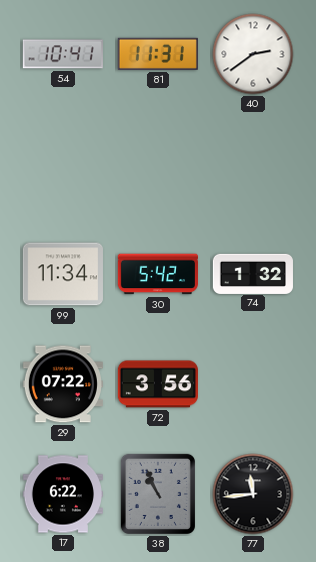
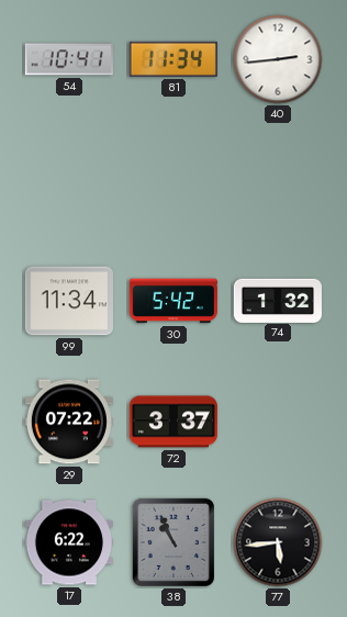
81: 11:31 -> 11:34
40: 2:39 -> 2:44
72: 3:56 -> 3:37
77: 11:44 -> 5:44
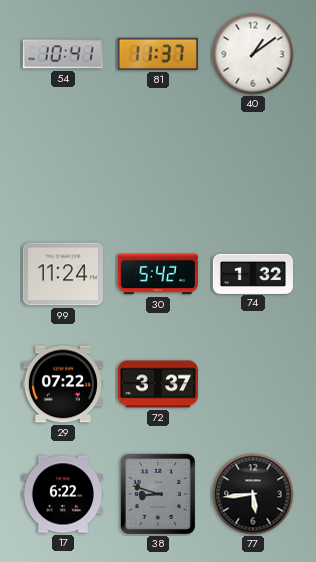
81: 11:34 -> 11:37
40: 2:44 -> 1:09
99: 11:34 -> 11:24
38: 10:56 -> 8:48
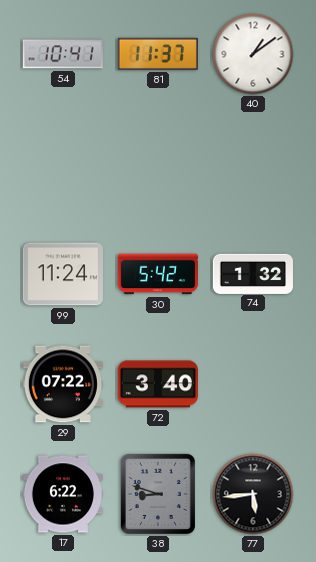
72: 3:37 -> 3:40
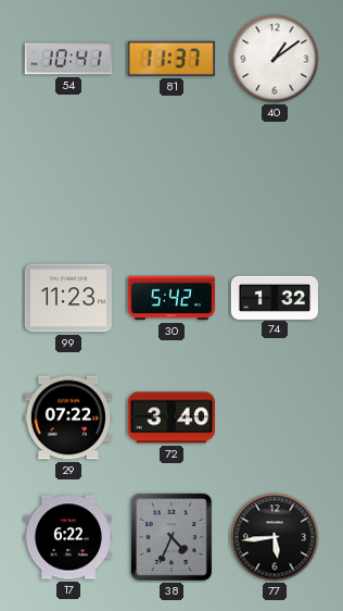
99: 11:24 -> 11:23
38: 8:48 -> 4:34
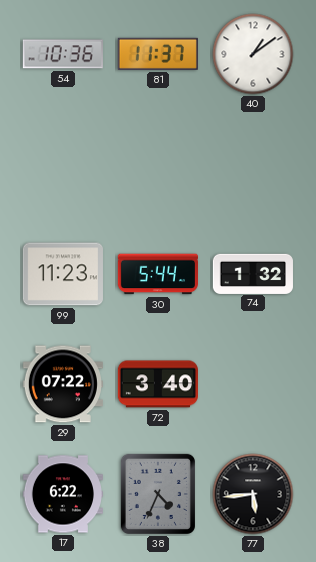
54: 10:41 -> 10:36
30: 5:42 -> 5:44
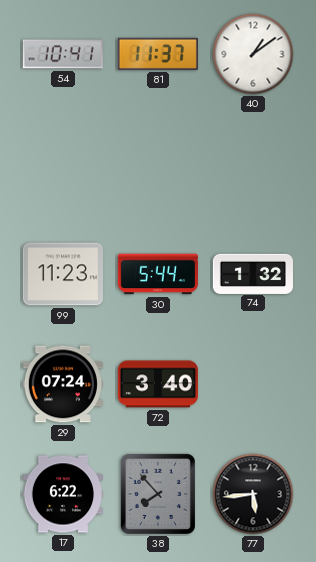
54: 10:36 -> 10:41
29: 07:22 -> 07:24
38: 4:34 -> 7:53
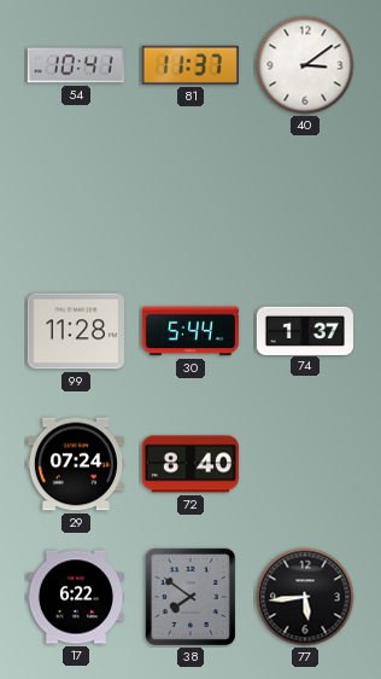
40: 1:09 -> 3:09
99: 11:23 -> 11:28
74: 1:32 -> 1:37
72: 3:40 -> 8:40
38: 7:53 -> 7:51
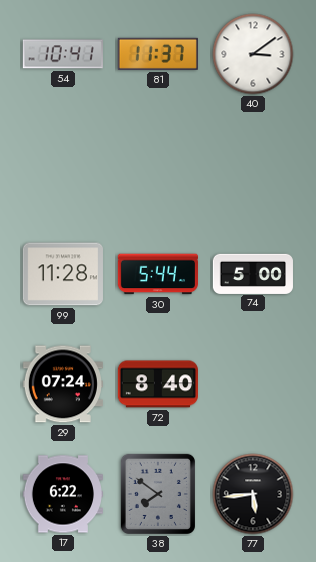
74: 1:37 -> 5:00
